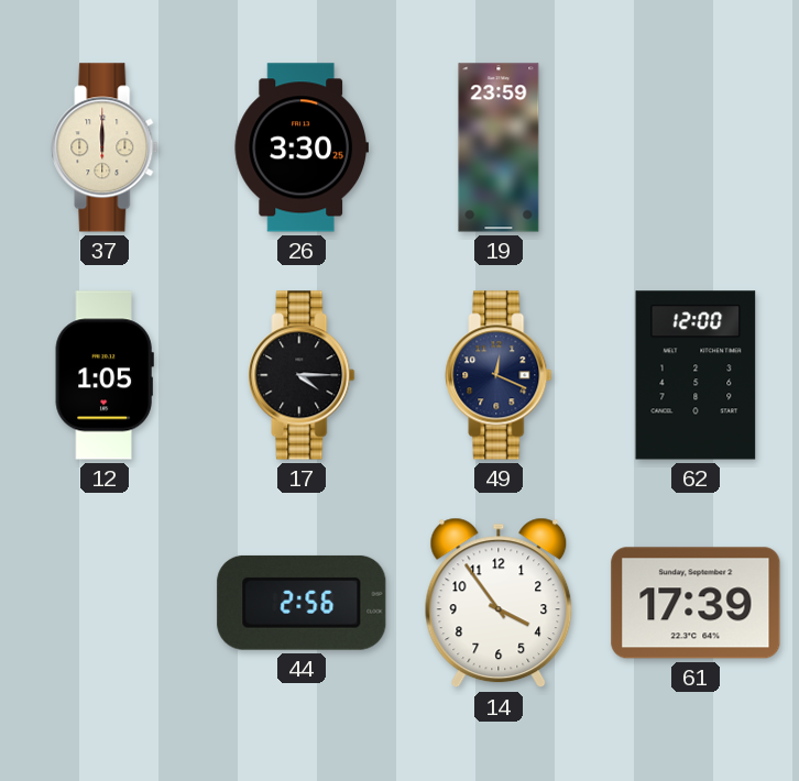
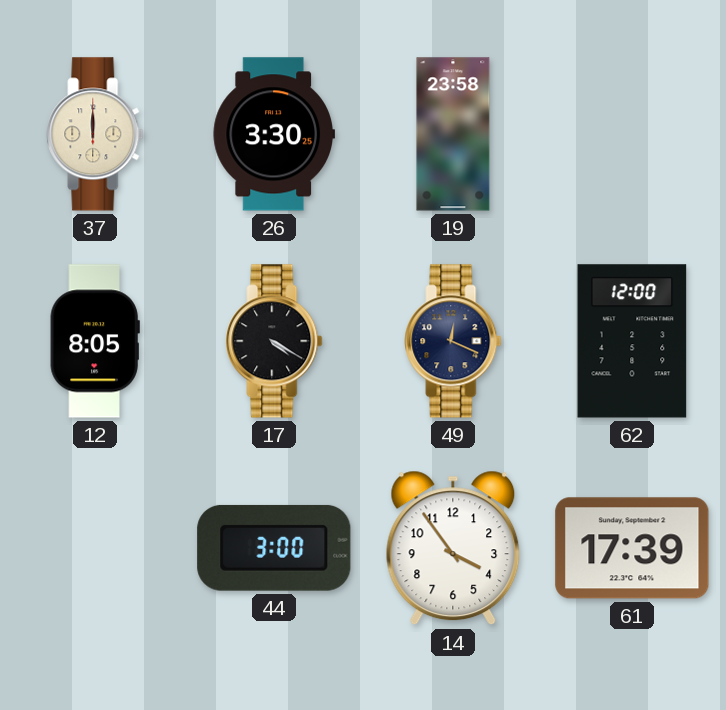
19: 23:59 -> 23:58
12: 1:05 -> 8:05
17: 4:15 -> 4:20
44: 2:56 -> 3:00
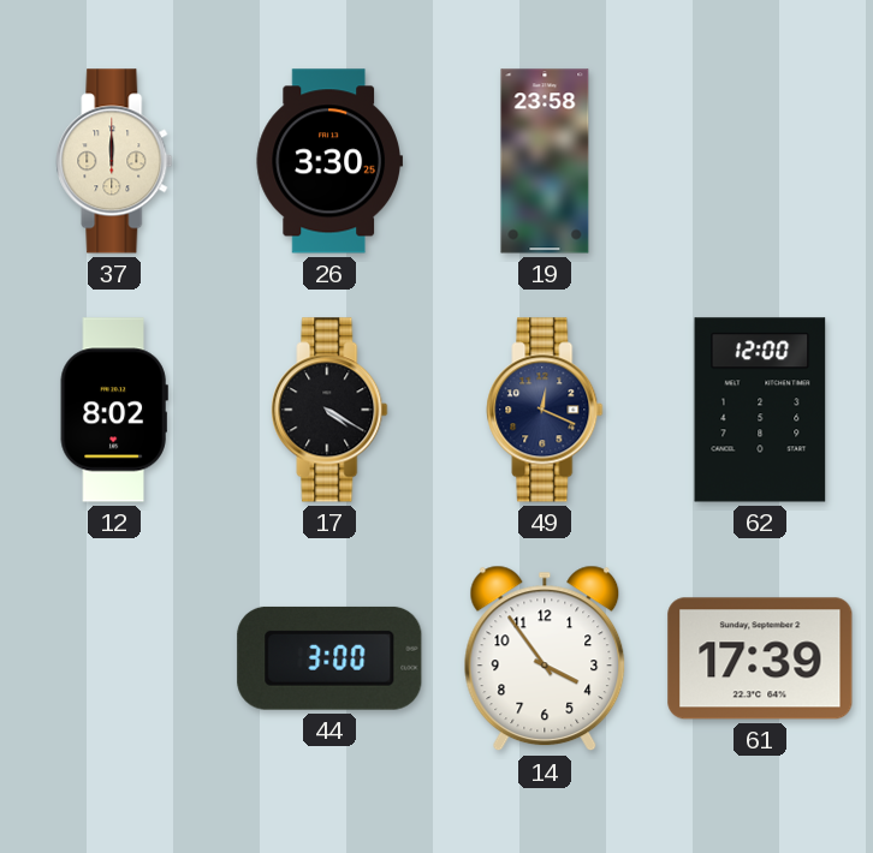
12: 8:05 -> 8:02
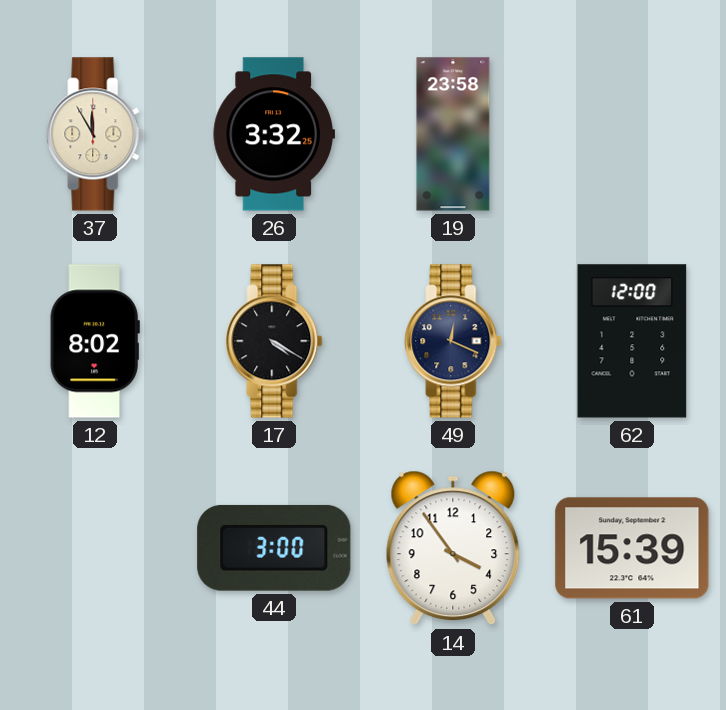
37: 12:00 -> 11:55
26: 3:30 -> 3:32
61: 17:39 -> 15:39
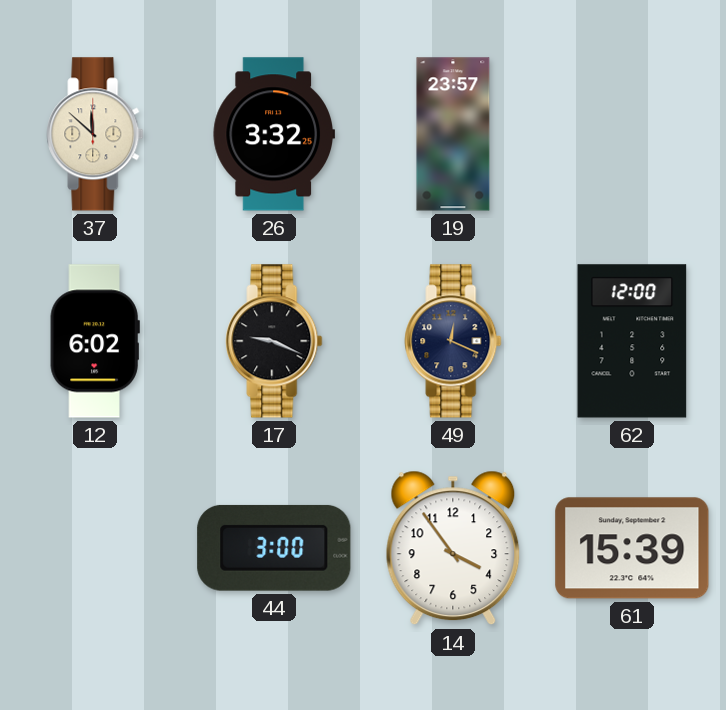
37: 11:55 -> 11:52
19: 23:58 -> 23:57
12: 8:02 -> 6:02
17: 4:20 -> 9:19
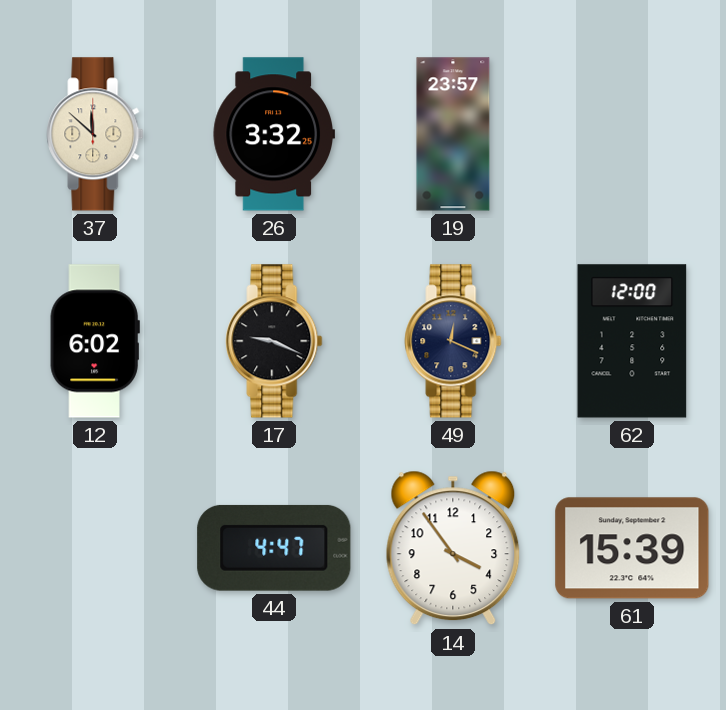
44: 3:00 -> 4:47
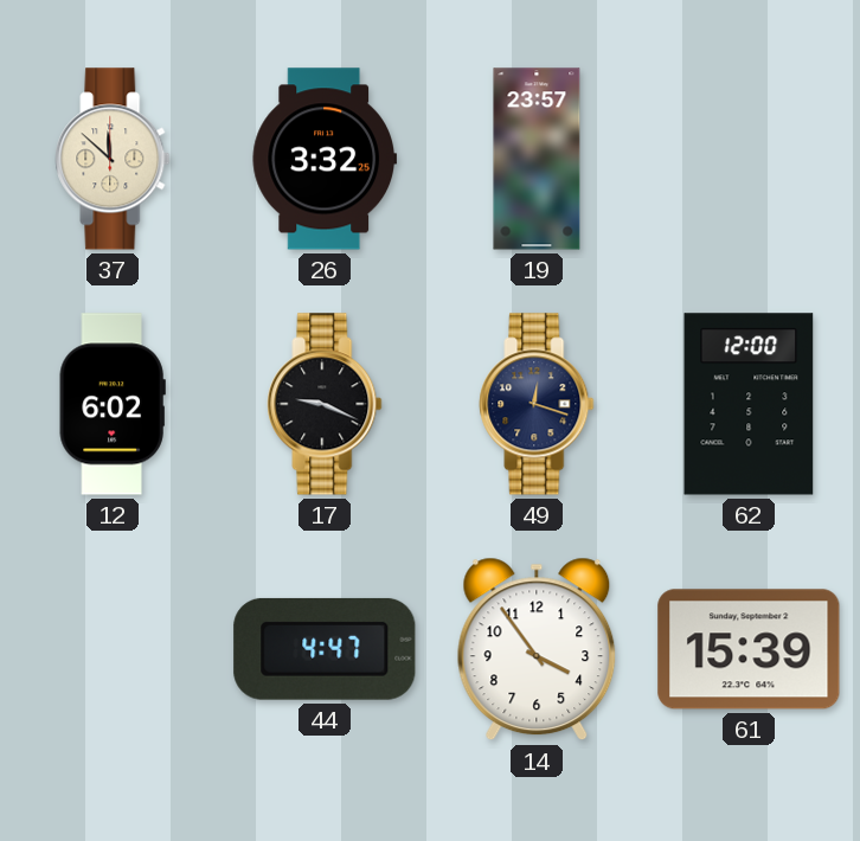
49: 12:19 -> 12:18
